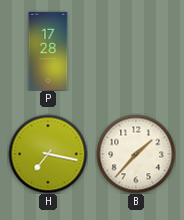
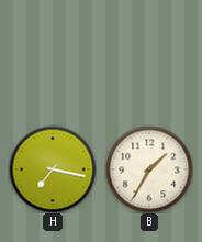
P: 17:28 -> none
B: 1:37 -> 1:35
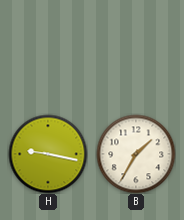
H: 7:17 -> 9:17
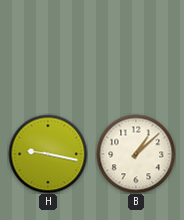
B: 1:35 -> 1:08
